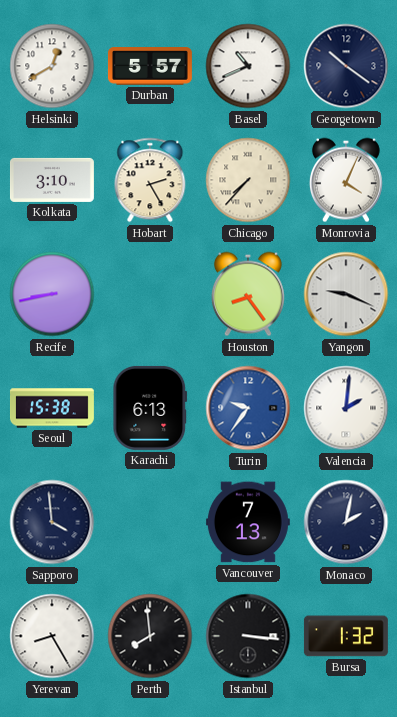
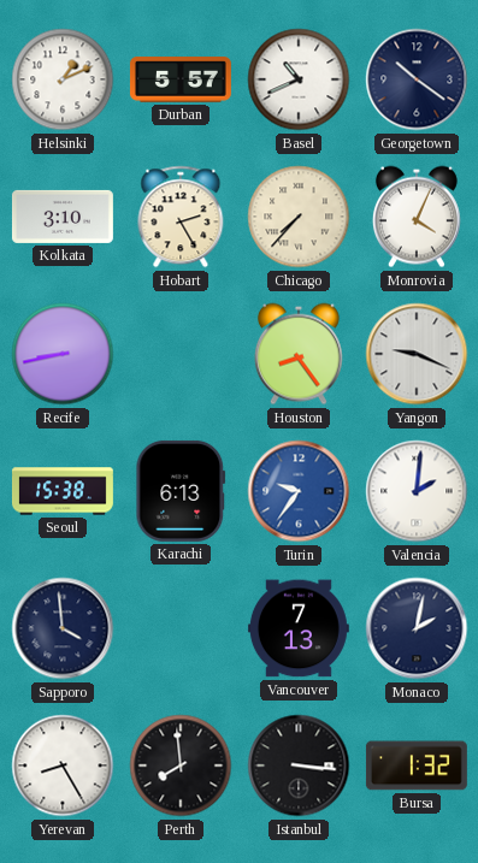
Helsinki: 12:40 -> 1:11
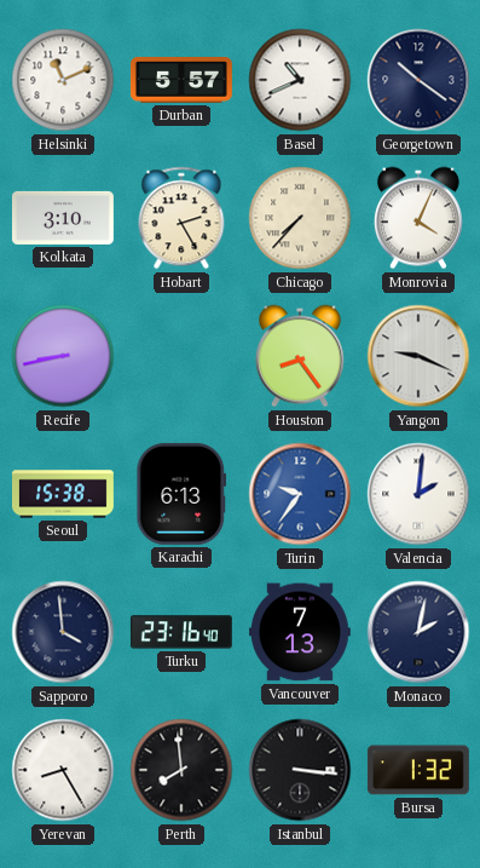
Helsinki: 1:11 -> 11:11
Turku: none -> 23:16
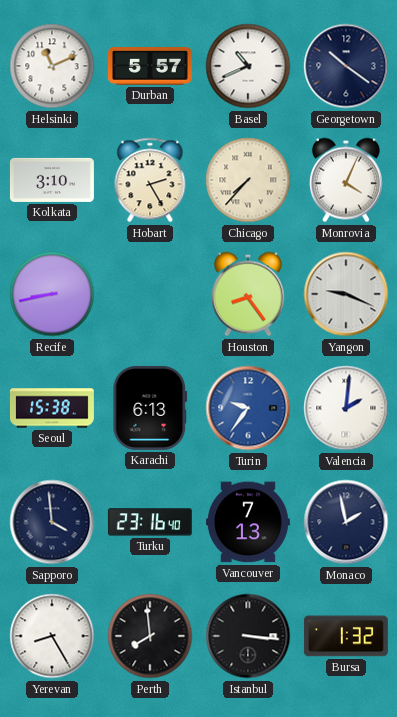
Monaco: 2:02 -> 1:58
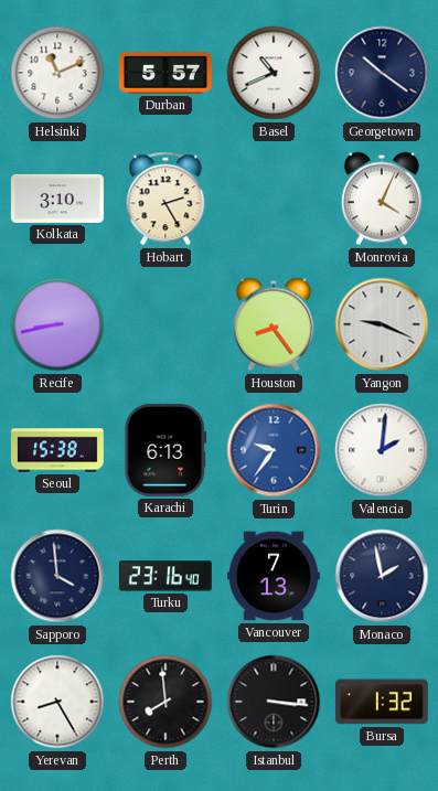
Chicago: 7:37 -> none
